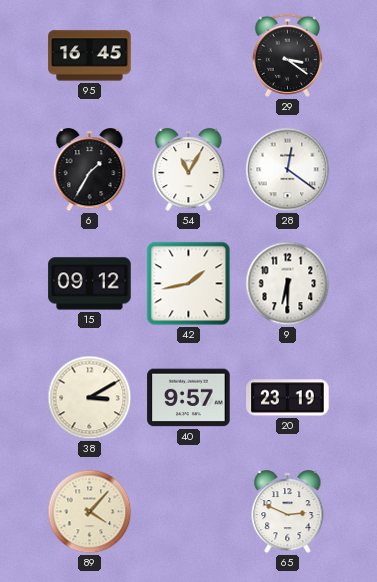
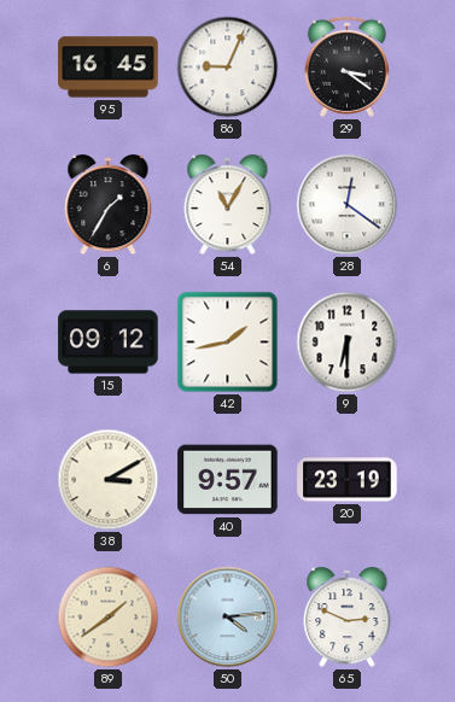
86: none -> 9:04
89: 4:07 -> 1:39
50: none -> 4:14
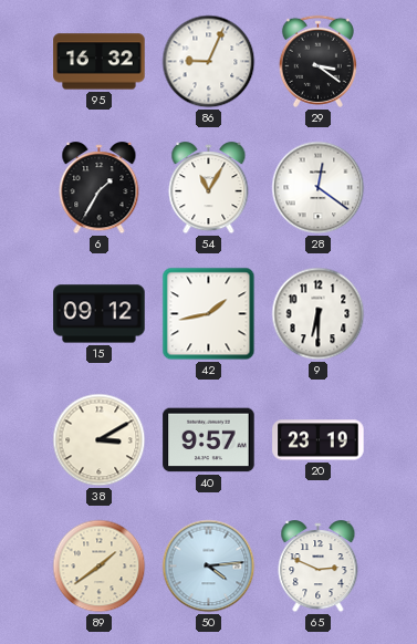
95: 16:45 -> 16:32
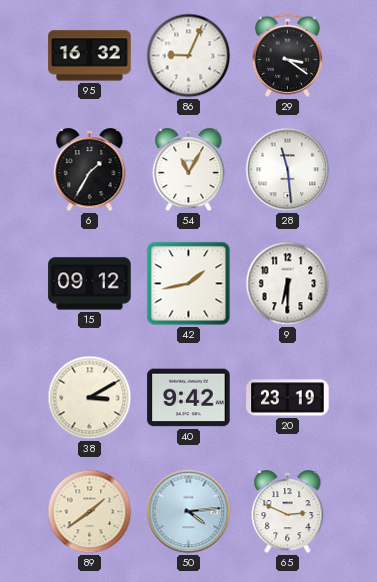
28: 12:21 -> 11:29
40: 9:57 -> 9:42
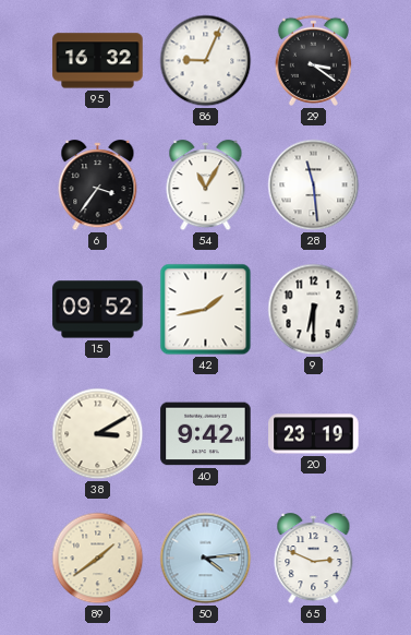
6: 1:35 -> 3:36
15: 09:12 -> 09:52
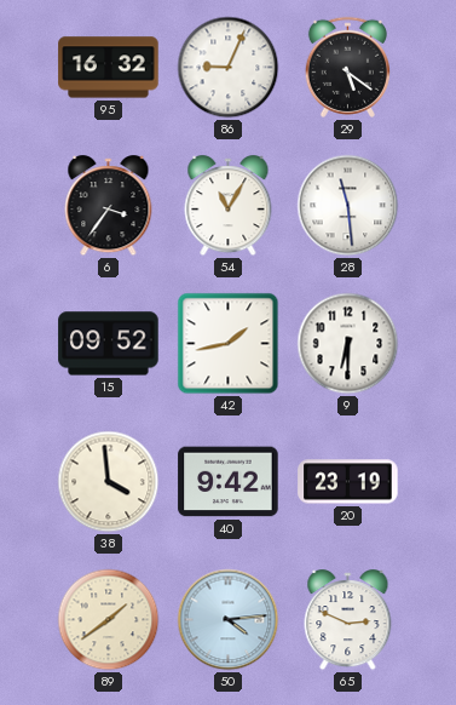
29: 3:21 -> 5:21
38: 3:10 -> 3:59
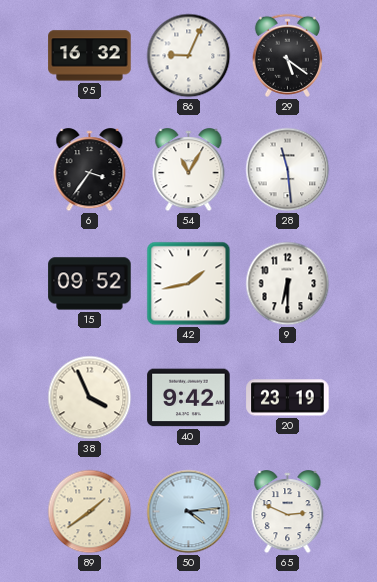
38: 3:59 -> 3:56
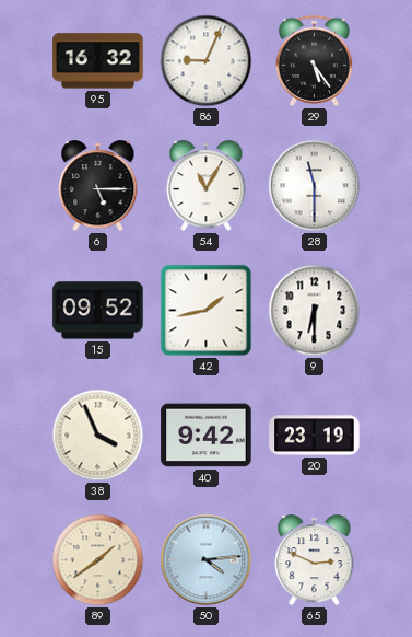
29: 5:21 -> 5:24
6: 3:36 -> 5:15
28: 11:29 -> 11:30
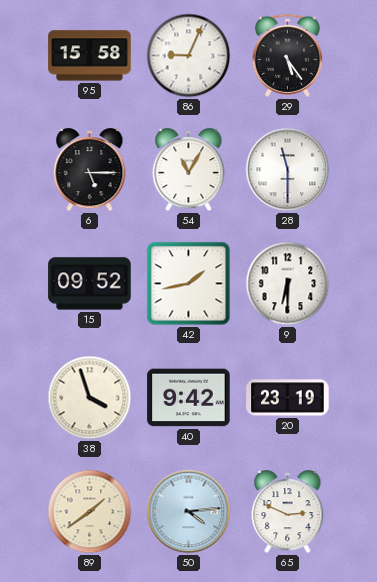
95: 16:32 -> 15:58
38: 3:56 -> 3:57
